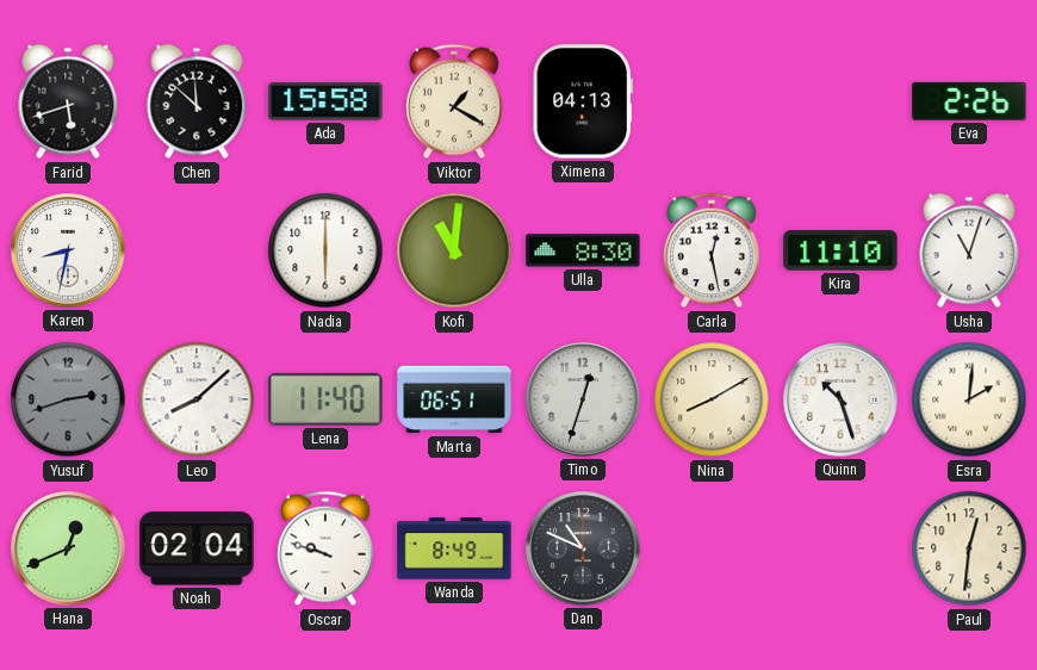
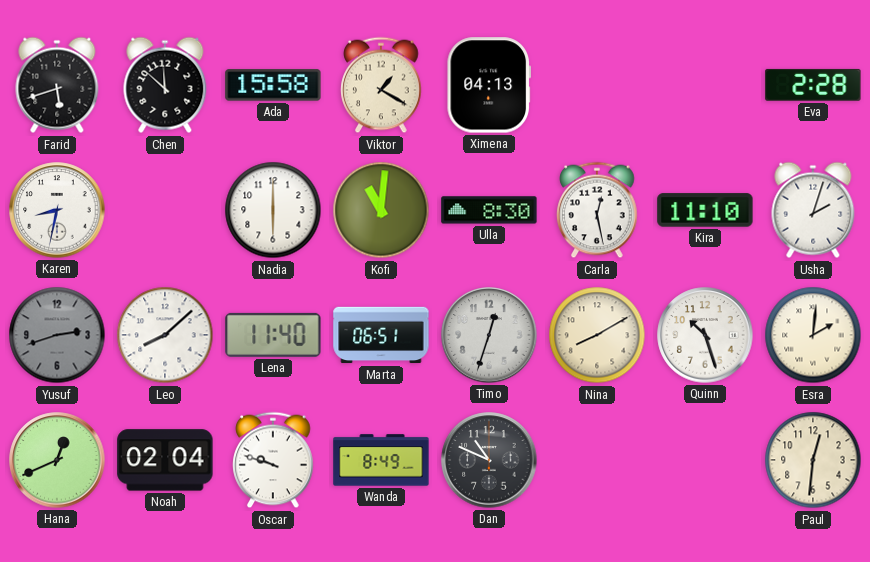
Eva: 2:26 -> 2:28
Usha: 11:03 -> 2:03
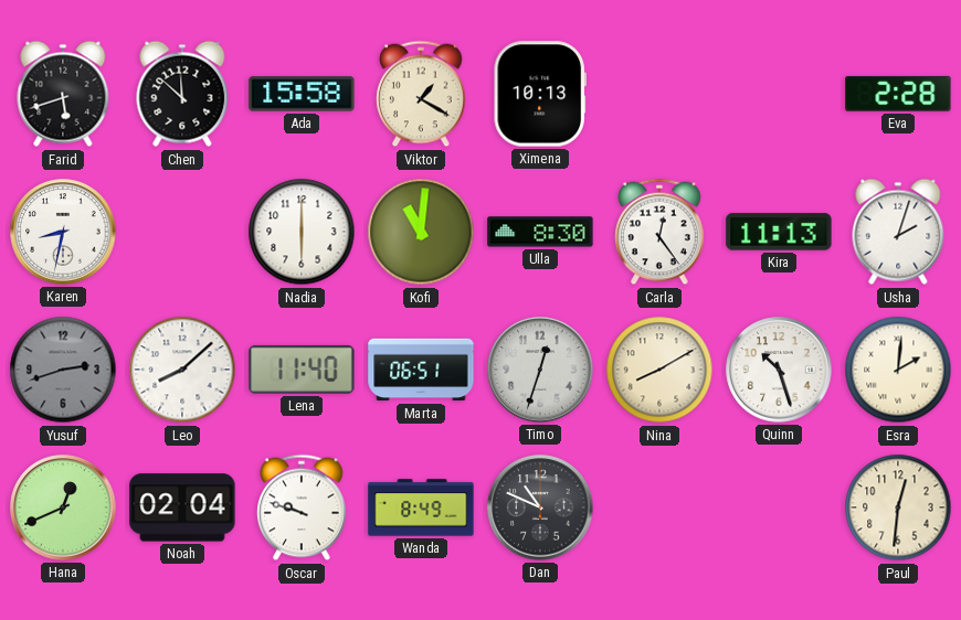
Ximena: 04:13 -> 10:13
Carla: 12:28 -> 12:24
Kira: 11:10 -> 11:13
